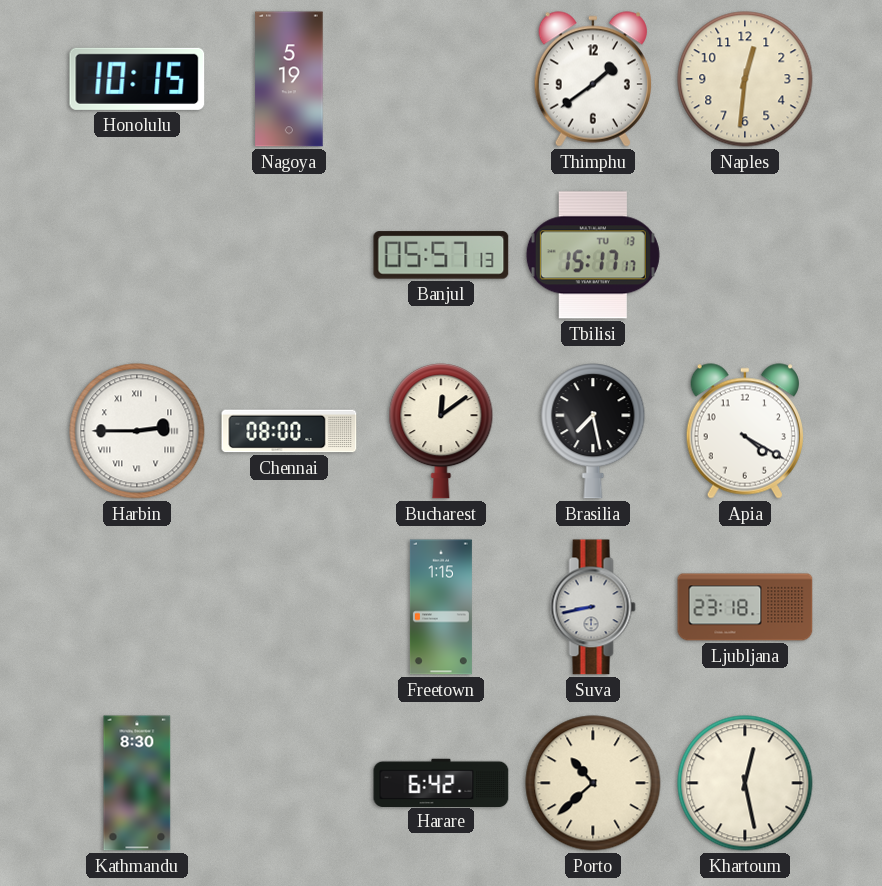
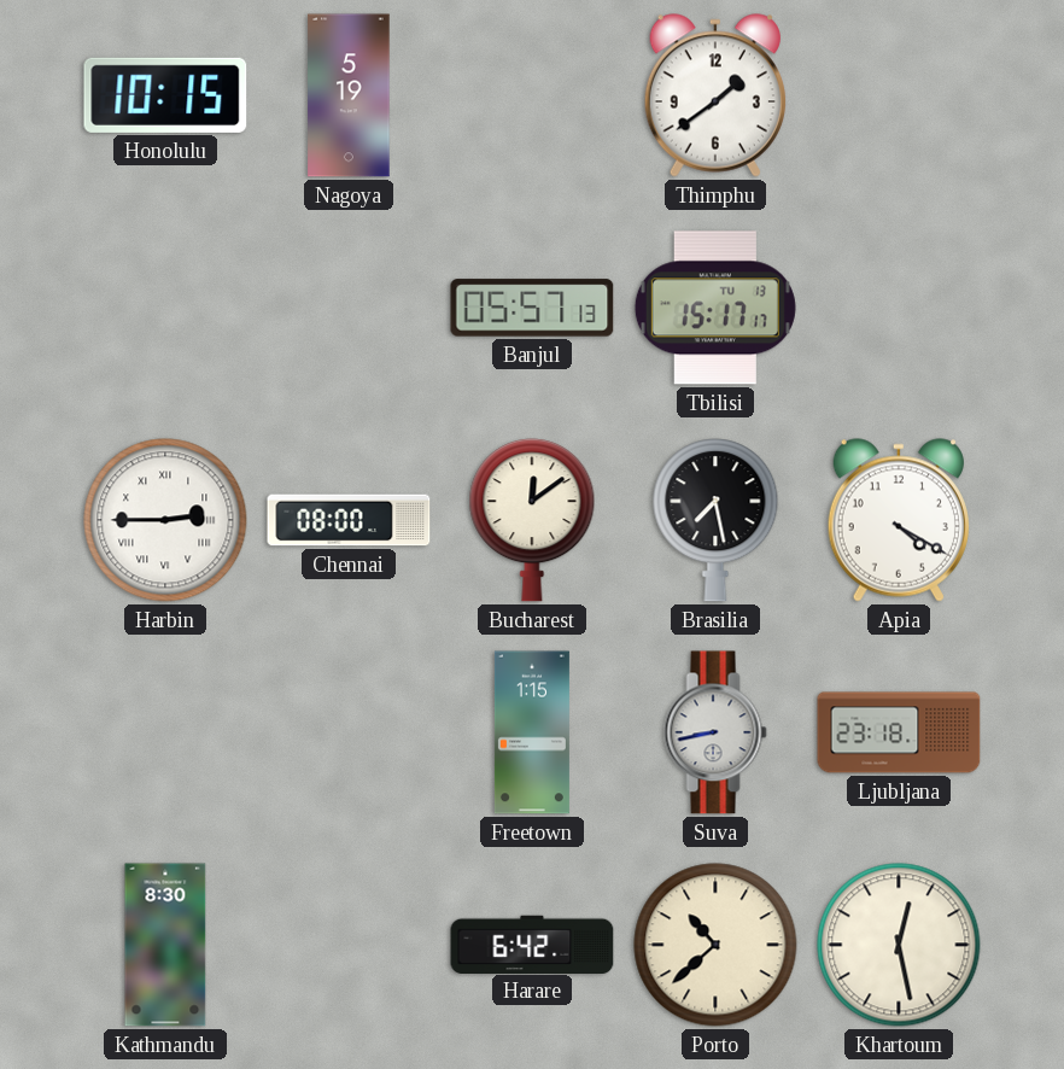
Naples: 12:31 -> none
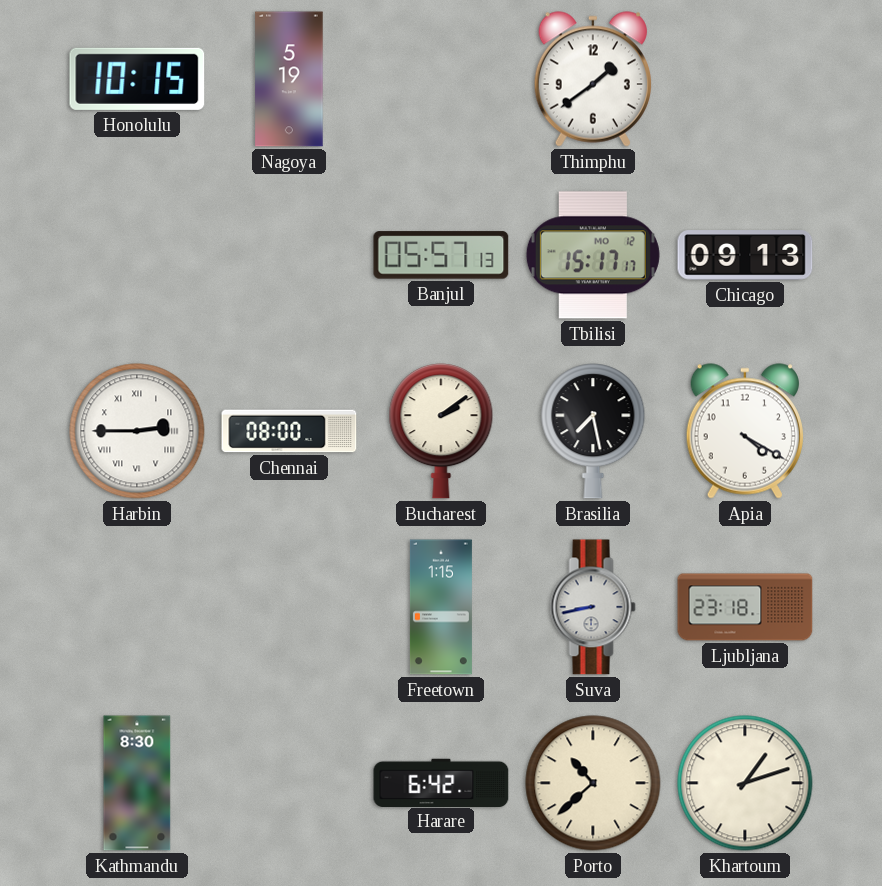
Tbilisi date: TU 13 -> MO 12
Chicago: none -> 09:13
Bucharest: 12:09 -> 2:09
Khartoum: 12:28 -> 1:12
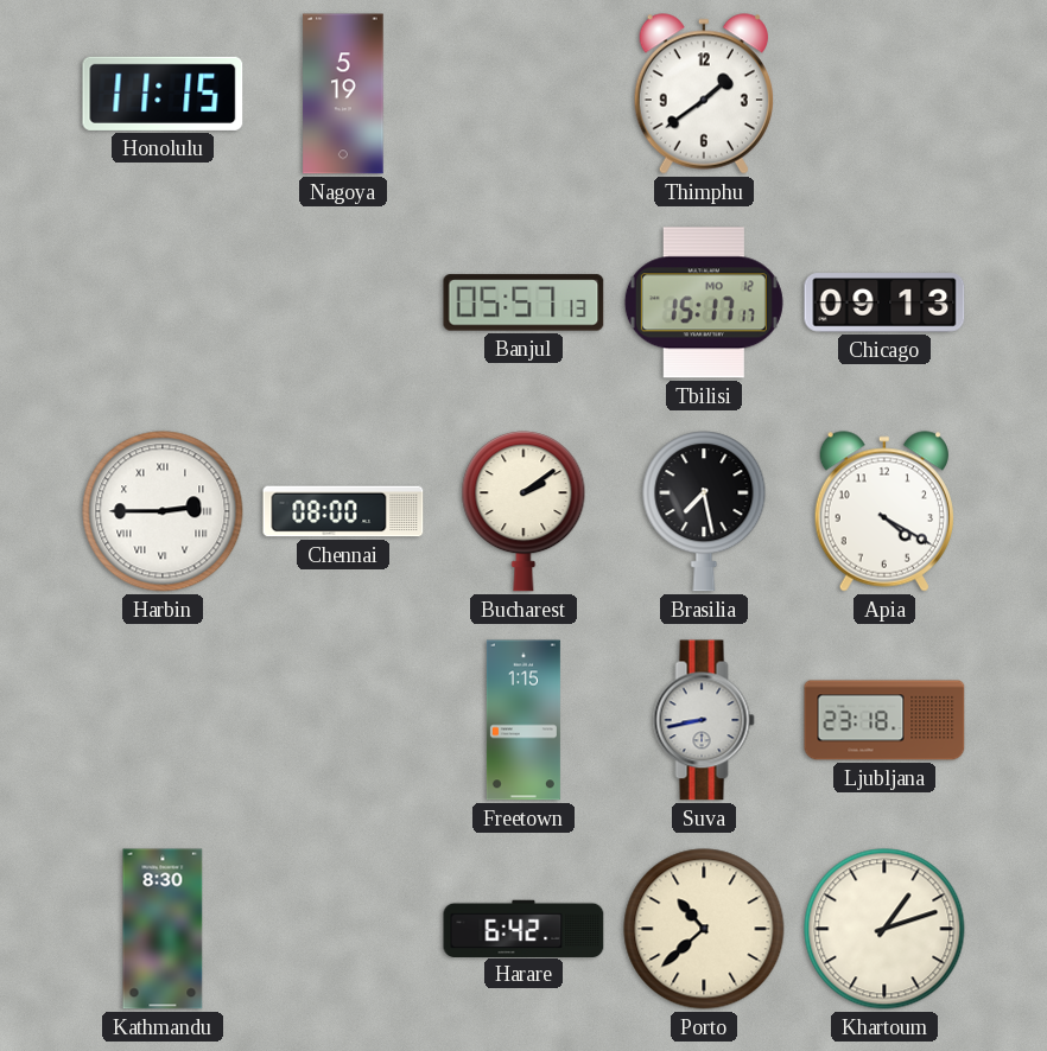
Honolulu: 10:15 -> 11:15
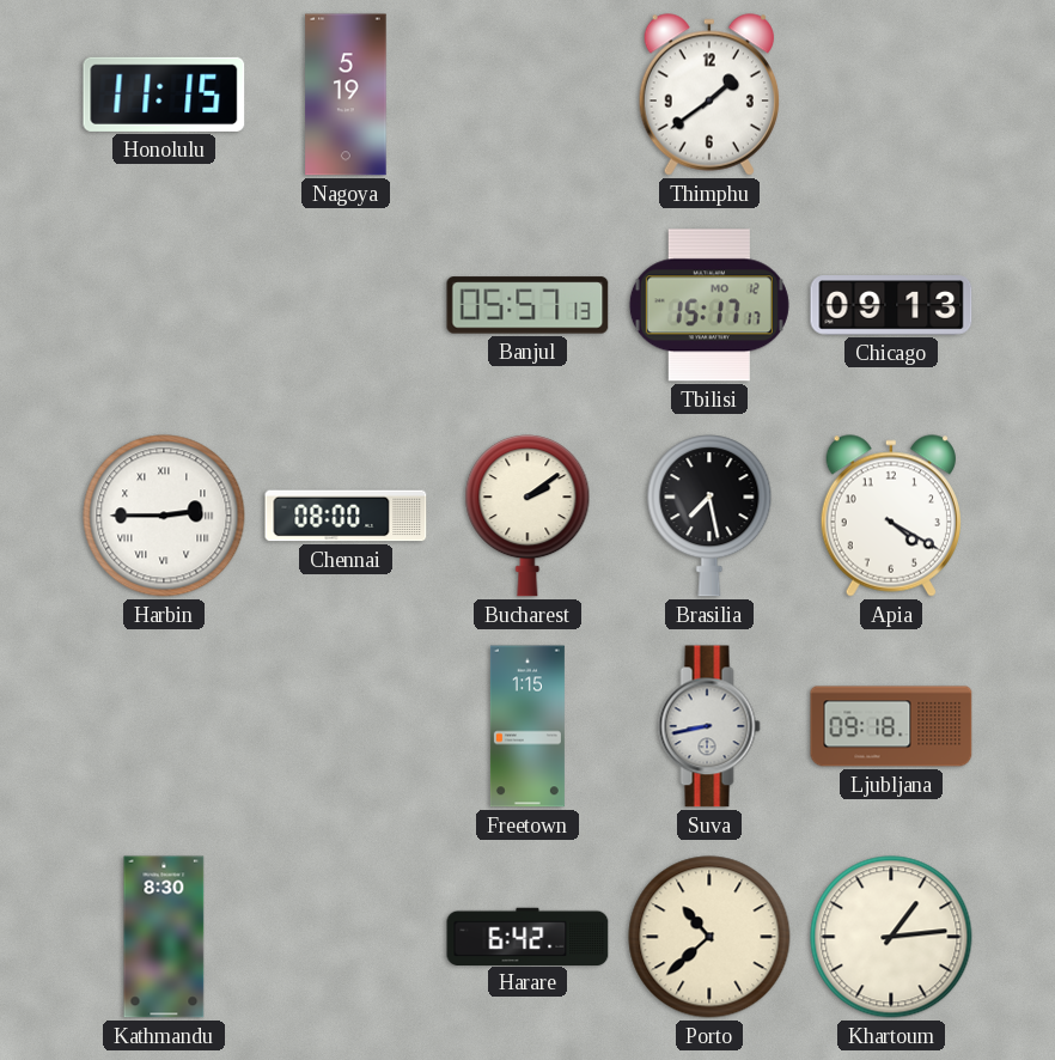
Ljubljana: 23:18 -> 09:18
Khartoum: 1:12 -> 1:14
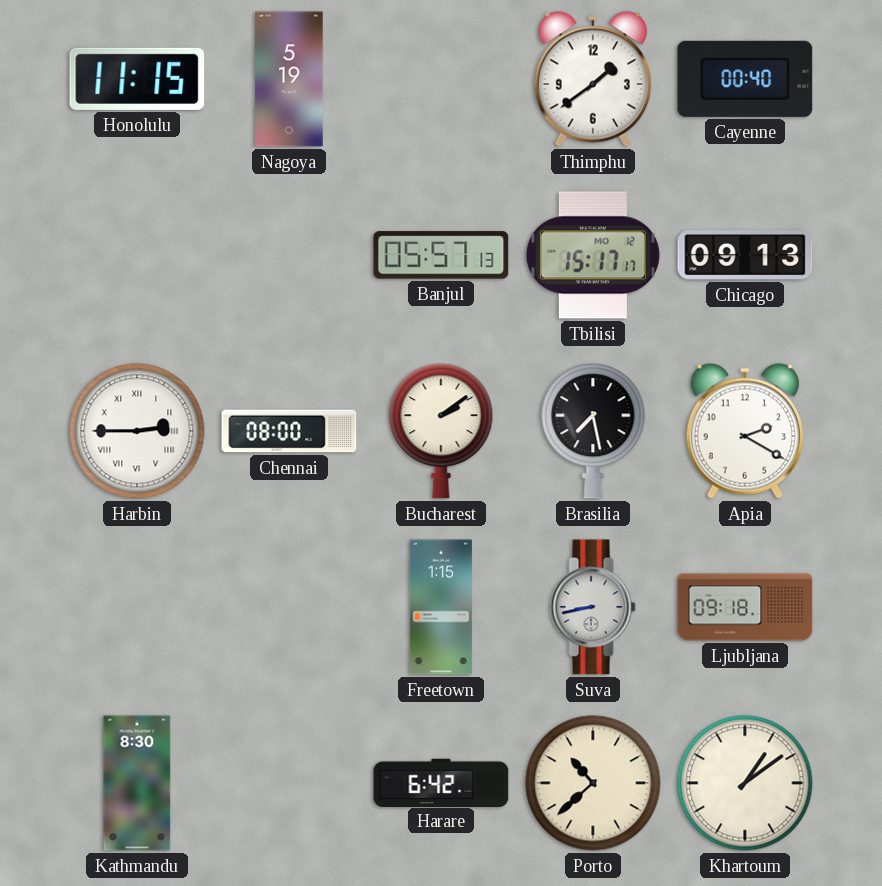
Cayenne: none -> 00:40
Apia: 4:20 -> 2:20
Khartoum: 1:14 -> 1:09
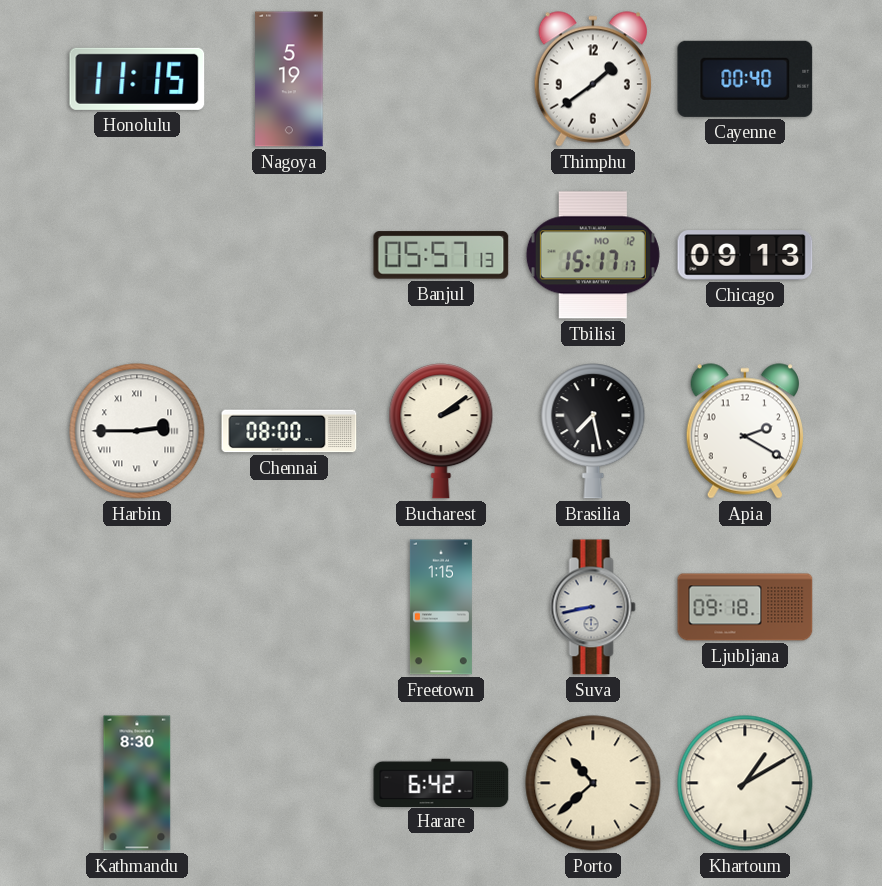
Khartoum: 1:09 -> 1:10
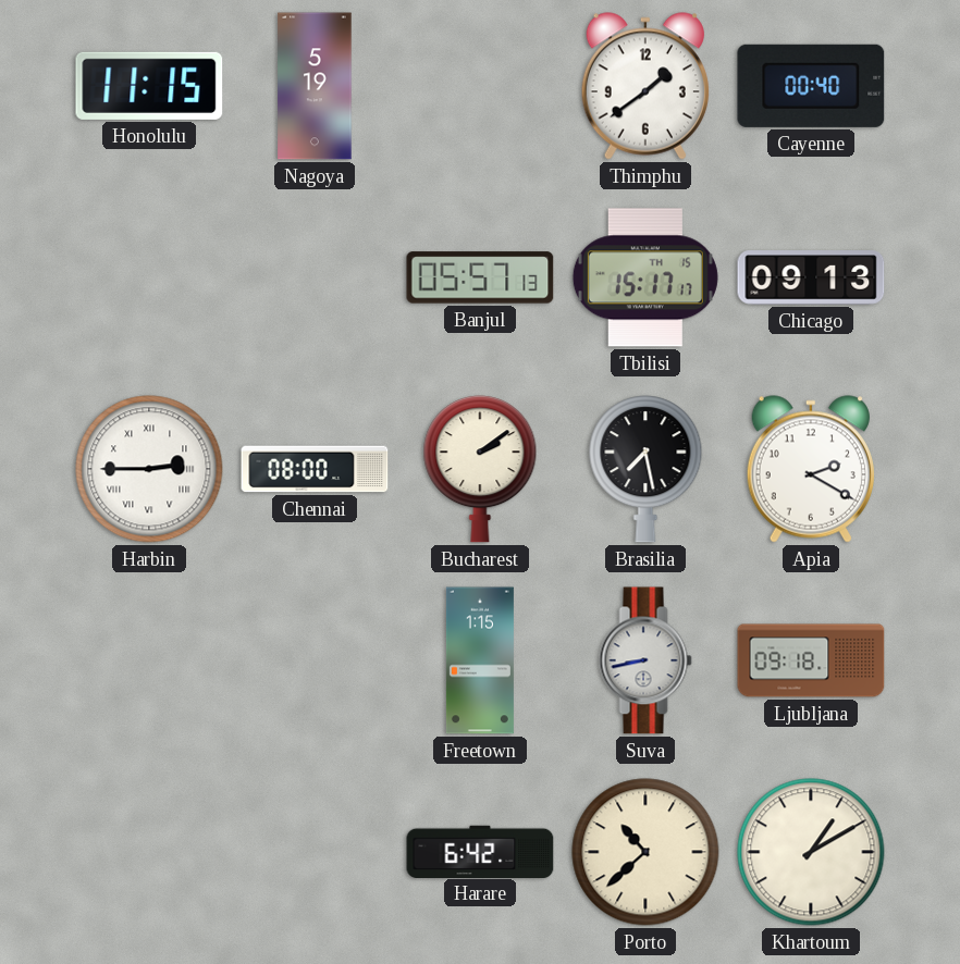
Tbilisi date: MO 12 -> TH 15
Kathmandu: 8:30 -> none
